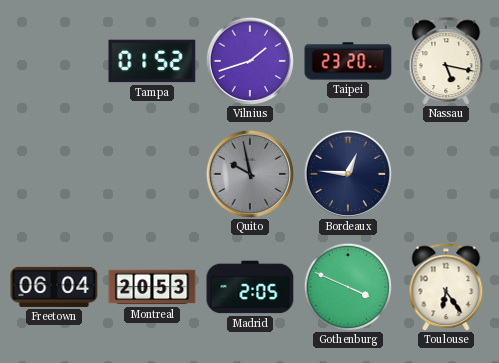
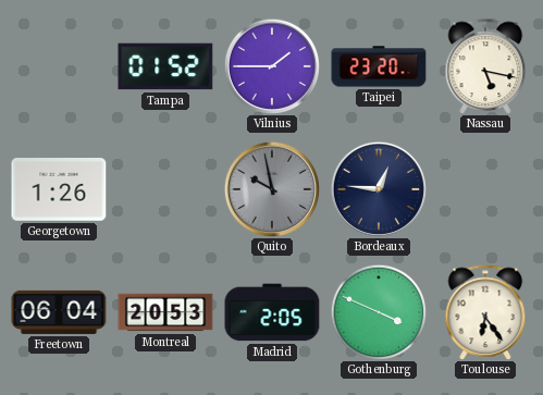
Vilnius: 1:42 -> 1:45
Georgetown: none -> 1:26
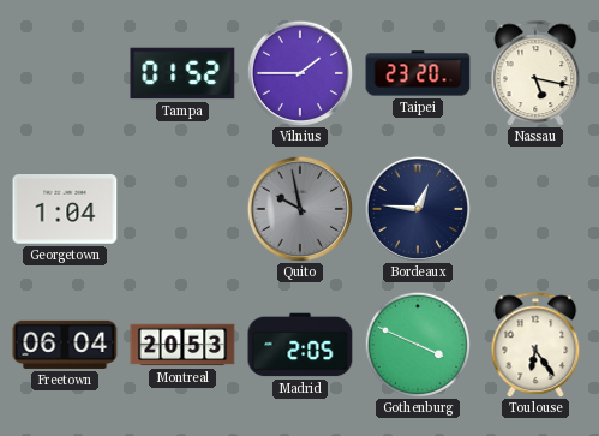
Georgetown: 1:26 -> 1:04
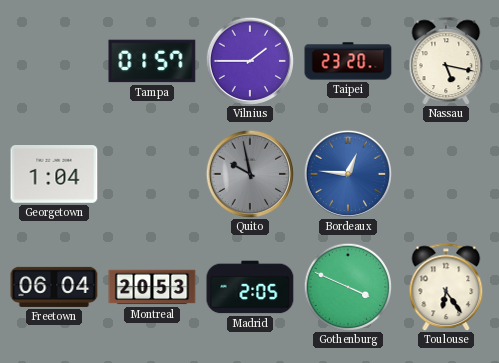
Tampa: 01:52 -> 01:57
Bordeaux dial: navy -> blue
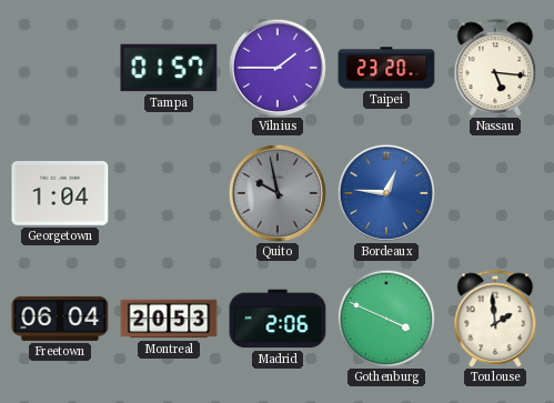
Nassau: 5:17 -> 5:16
Madrid: 2:05 -> 2:06
Toulouse: 6:24 -> 1:59
